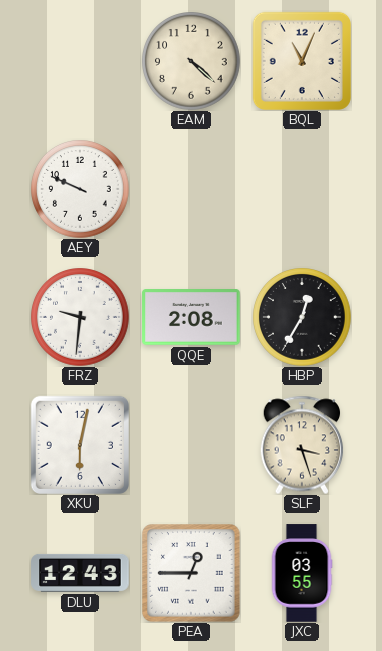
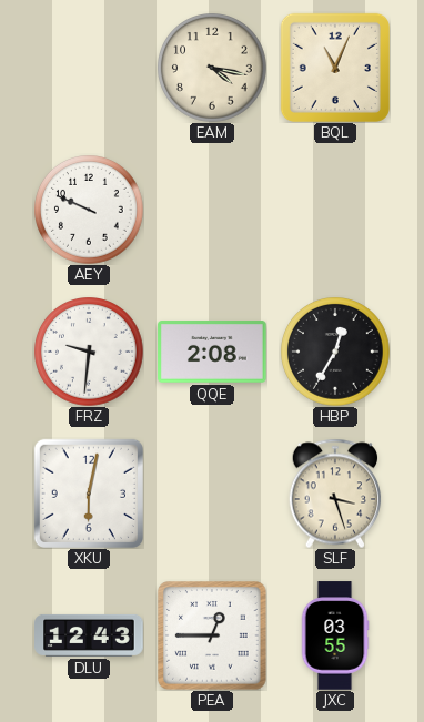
EAM: 4:22 -> 4:17
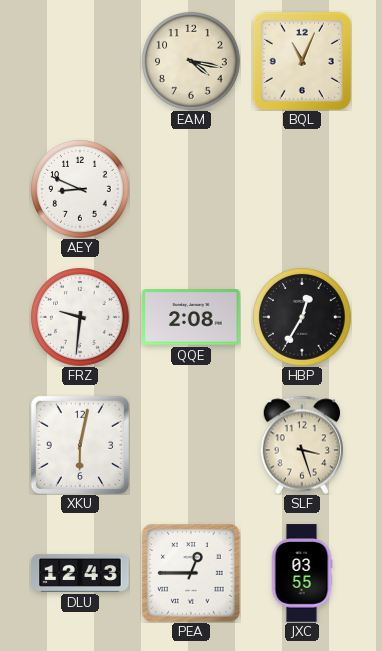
AEY: 9:49 -> 8:49
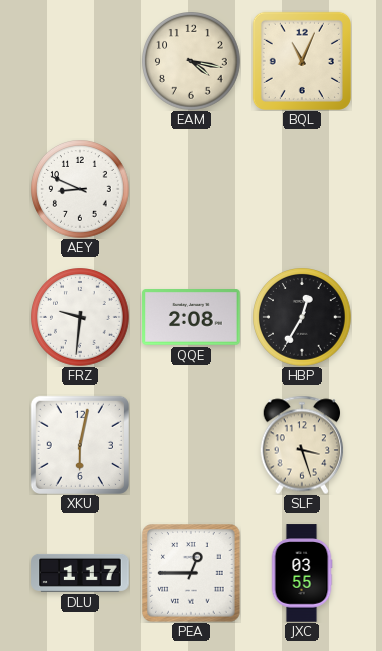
DLU: 12:43 -> 1:17
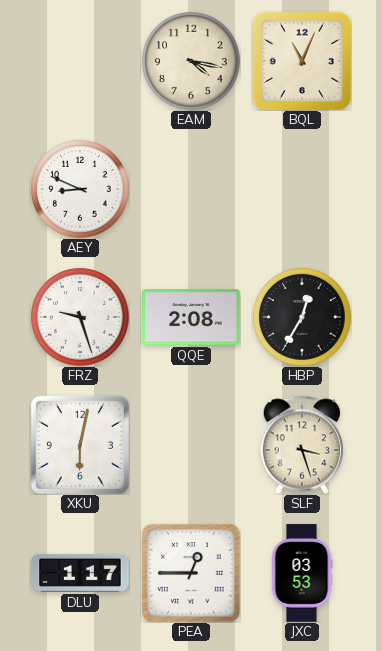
FRZ: 9:31 -> 9:27
JXC: 03:55 -> 03:53
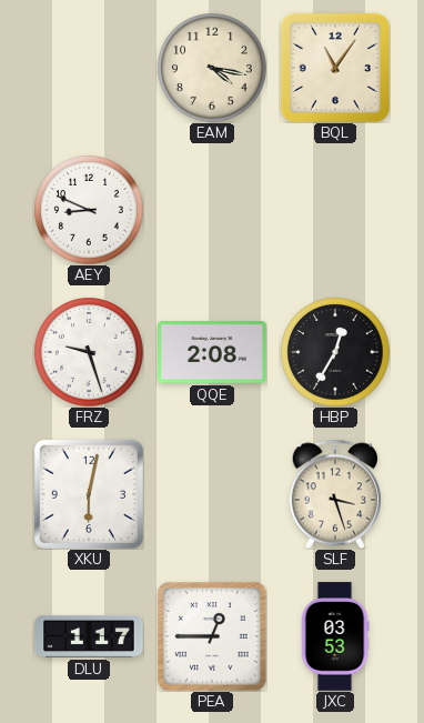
BQL: 11:04 -> 11:06
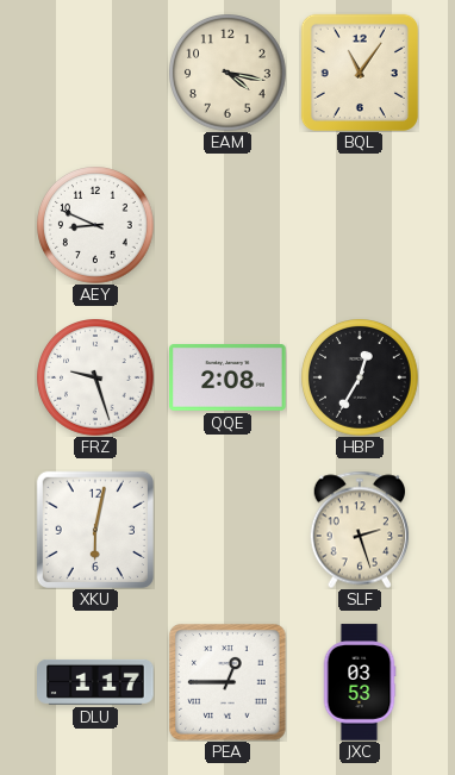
SLF: 3:27 -> 2:27
